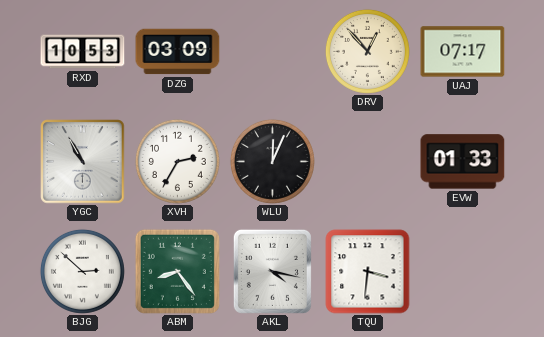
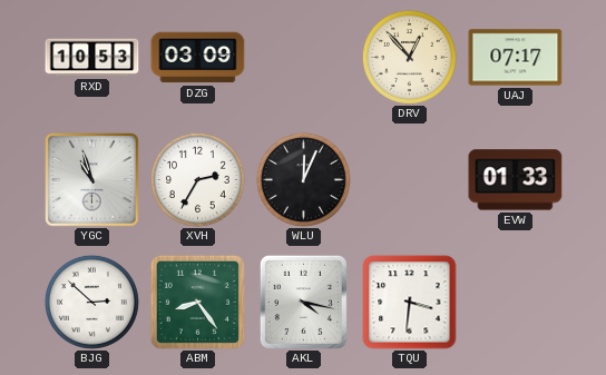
YGC: 10:55 -> 10:57
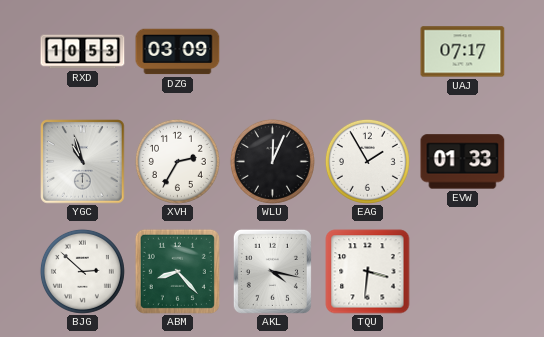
DRV: 12:53 -> none
EAG: none -> 1:55
ABM: 8:24 -> 8:23
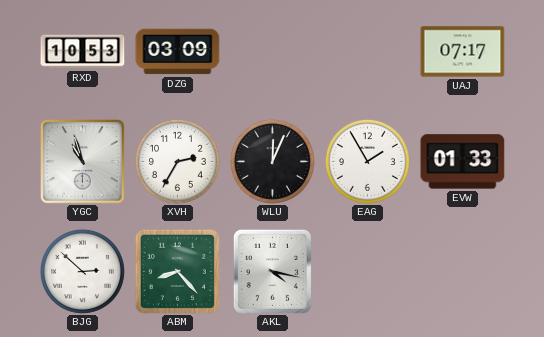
TQU: 3:31 -> none
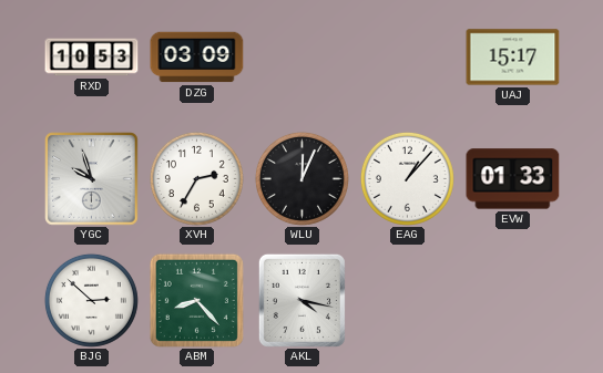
UAJ: 07:17 -> 15:17
YGC: 10:57 -> 9:57
EAG: 1:55 -> 1:07
